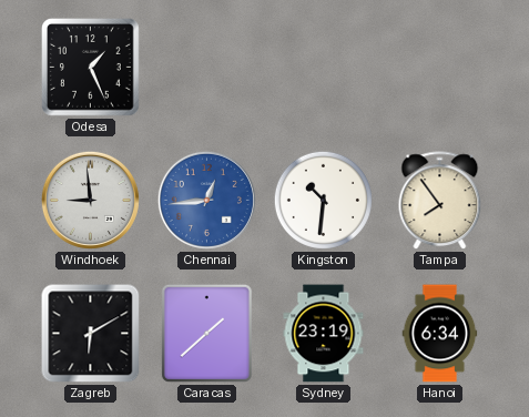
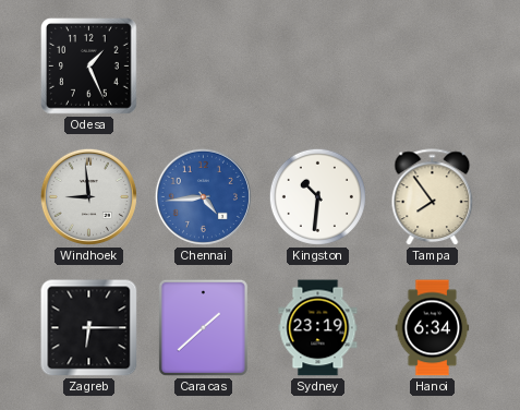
Chennai: 12:44 -> 4:44
Zagreb: 6:10 -> 6:15
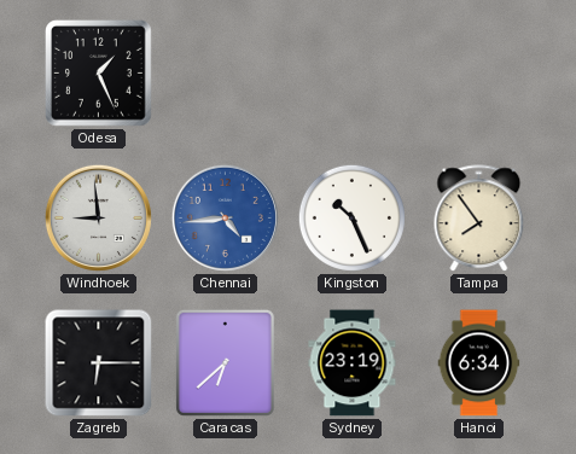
Kingston: 10:31 -> 10:26
Caracas: 1:38 -> 6:38
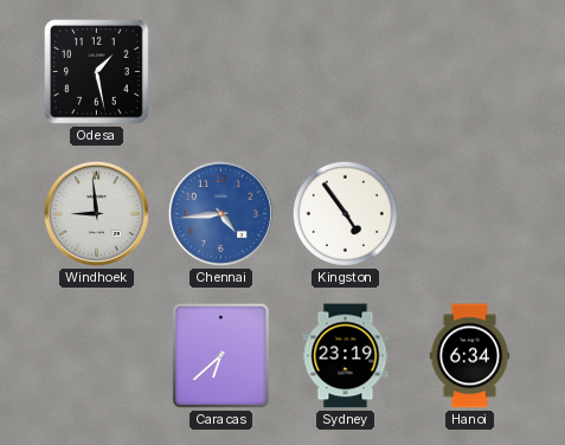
Odesa: 1:26 -> 1:28
Kingston: 10:26 -> 4:54
Tampa: 7:54 -> none
Zagreb: 6:15 -> none
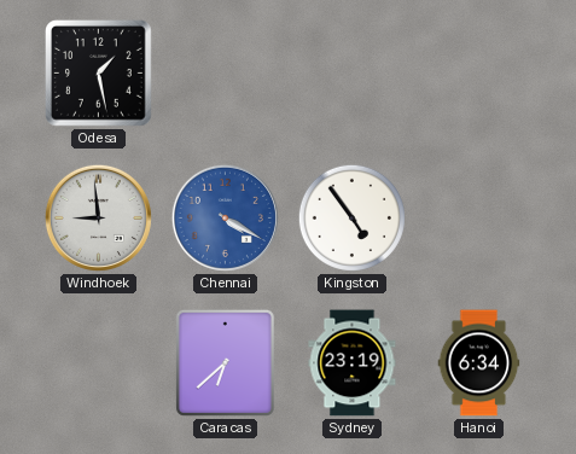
Chennai: 4:44 -> 4:20
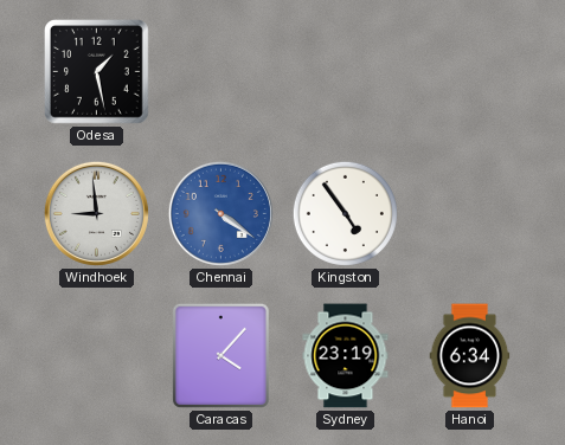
Chennai: 4:20 -> 4:21
Caracas: 6:38 -> 4:07
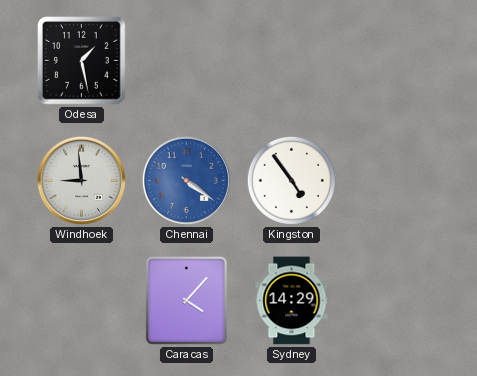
Sydney: 23:19 -> 14:29
Hanoi: 6:34 -> none
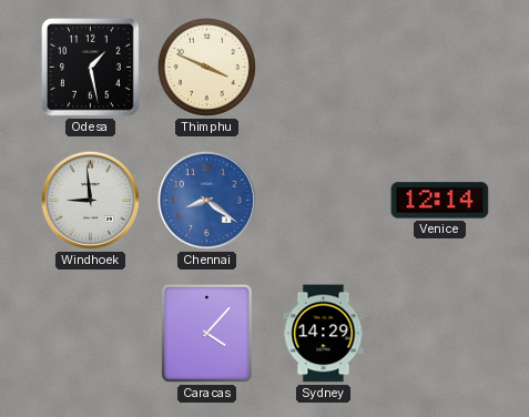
Thimphu: none -> 3:49
Chennai: 4:21 -> 8:21
Kingston: 4:54 -> none
Venice: none -> 12:14
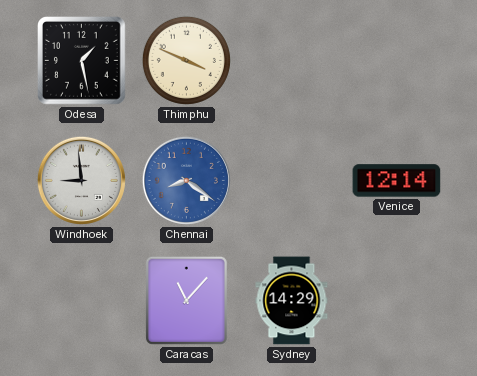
Caracas: 4:07 -> 11:07
